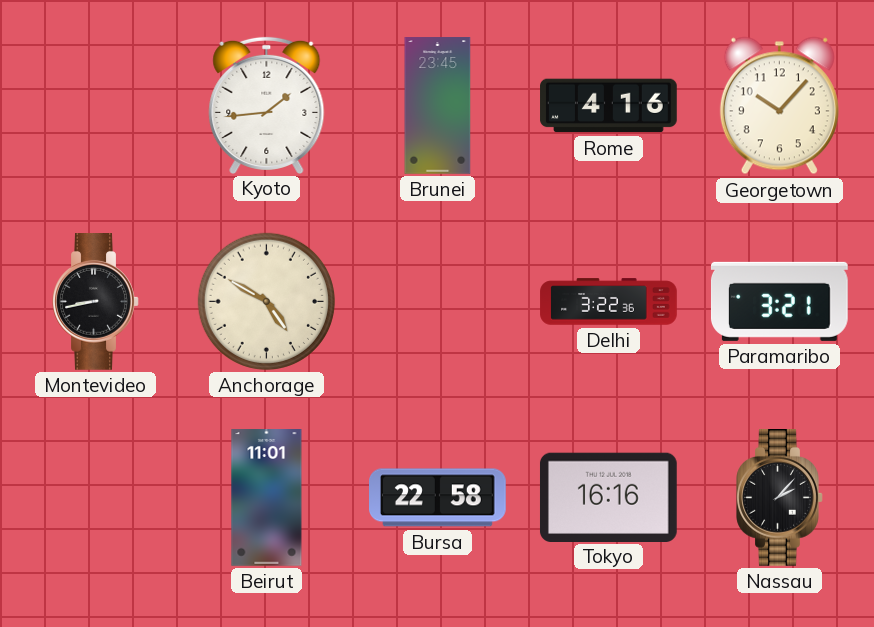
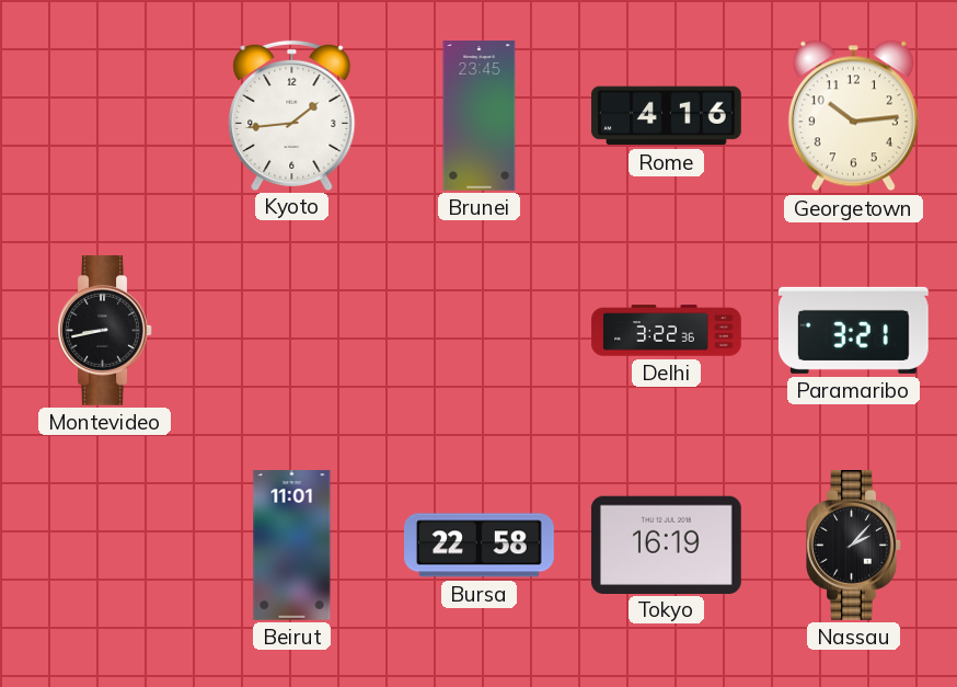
Georgetown: 10:07 -> 10:14
Anchorage: 4:50 -> none
Tokyo: 16:16 -> 16:19
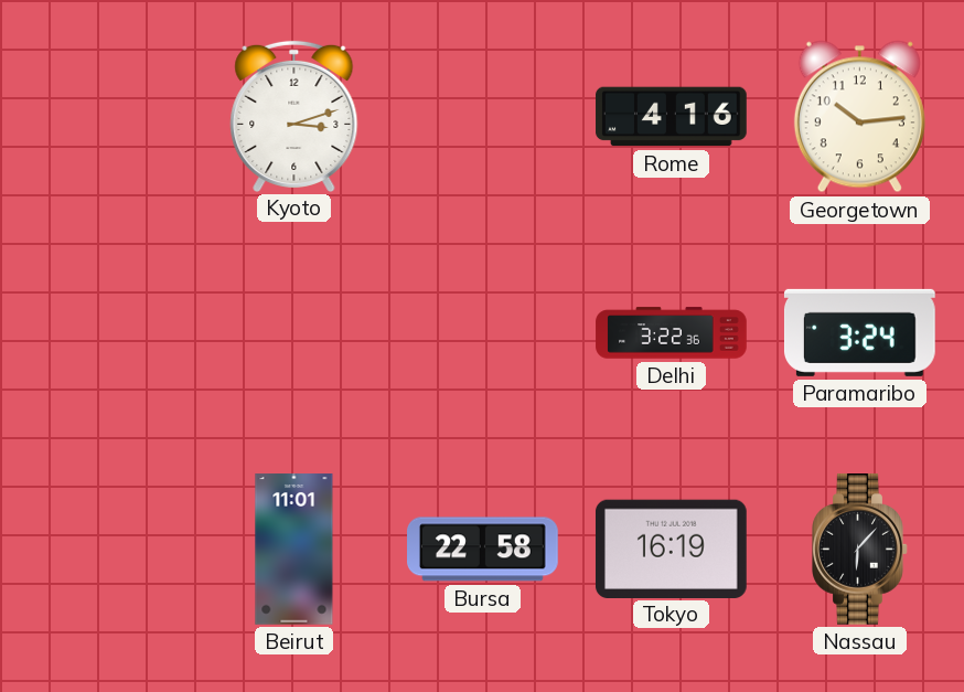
Kyoto: 1:44 -> 3:12
Brunei: 23:45 -> none
Montevideo: 8:43 -> none
Paramaribo: 3:21 -> 3:24
Nassau: 2:07 -> 6:07
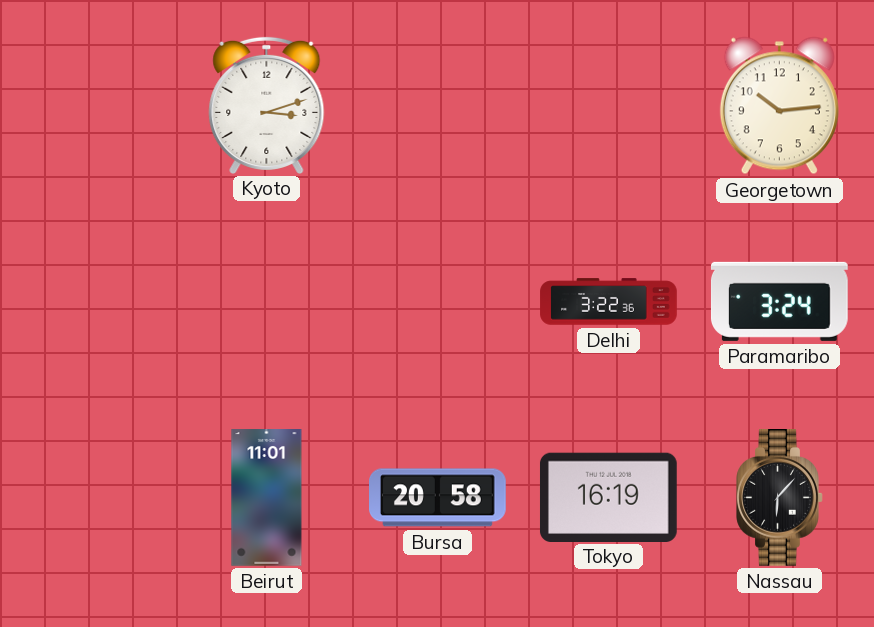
Rome: 4:16 -> none
Bursa: 22:58 -> 20:58
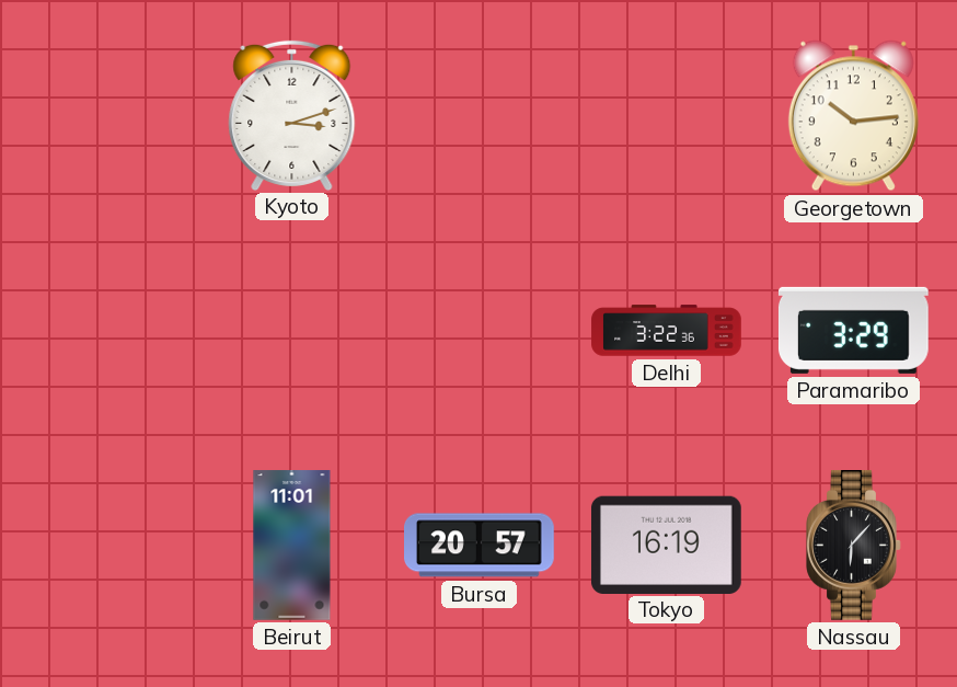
Paramaribo: 3:24 -> 3:29
Bursa: 20:58 -> 20:57
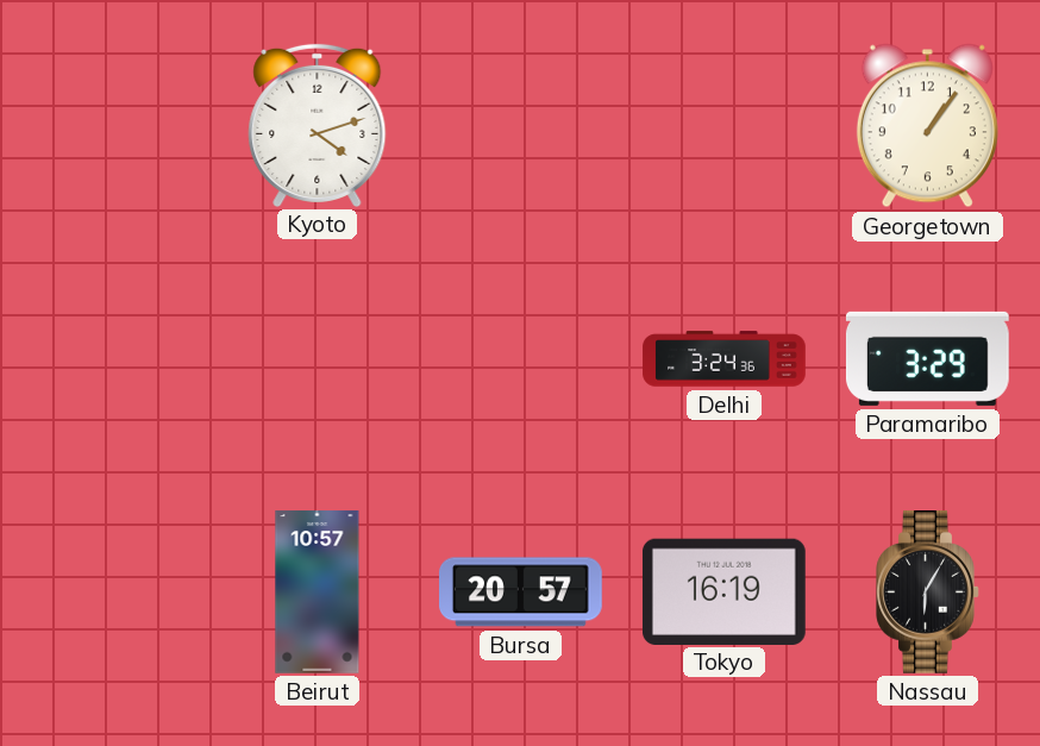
Kyoto: 3:12 -> 4:12
Georgetown: 10:14 -> 1:06
Delhi: 3:22 -> 3:24
Beirut: 11:01 -> 10:57
Nassau: 6:07 -> 6:05
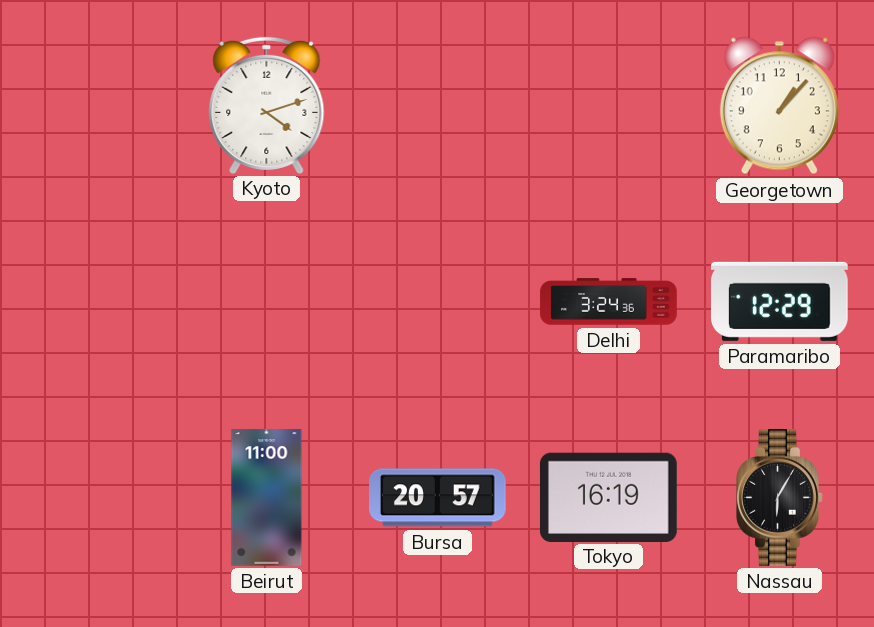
Georgetown: 1:06 -> 1:07
Paramaribo: 3:29 -> 12:29
Beirut: 10:57 -> 11:00
